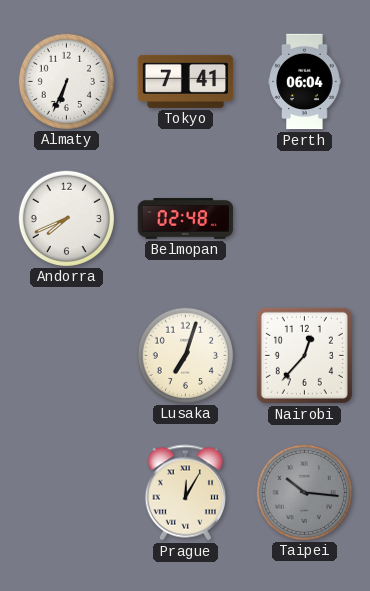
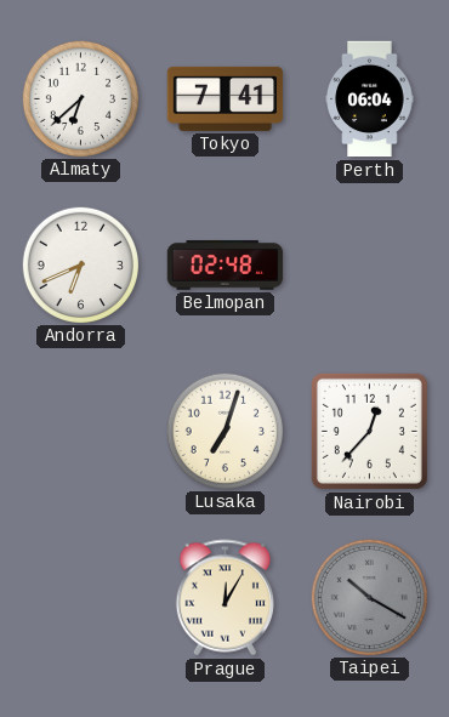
Almaty: 6:34 -> 6:38
Andorra: 7:41 -> 6:41
Taipei: 10:16 -> 10:20
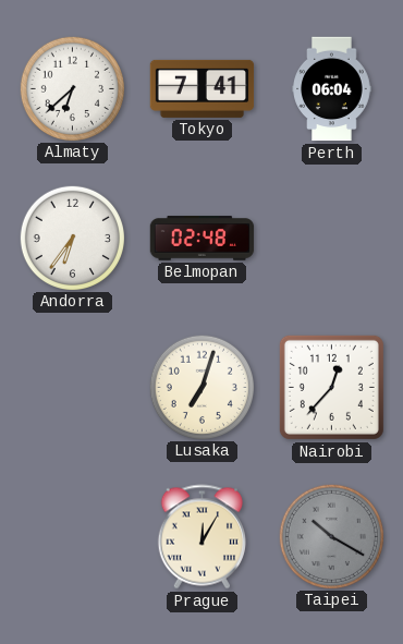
Andorra: 6:41 -> 6:36
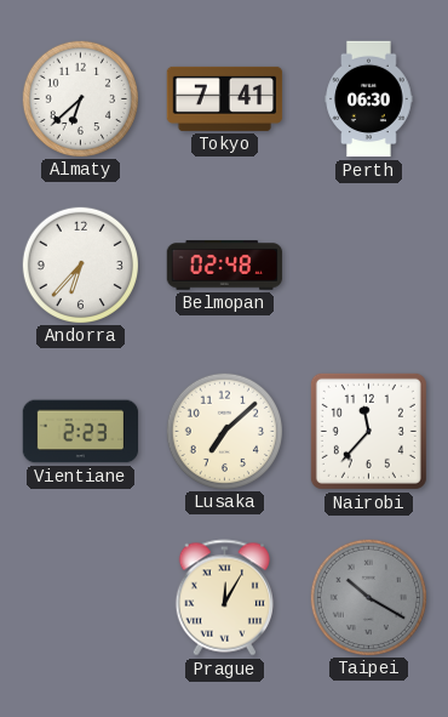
Perth: 06:04 -> 06:30
Andorra: 6:36 -> 6:37
Vientiane: none -> 2:23
Lusaka: 7:03 -> 7:08
Nairobi: 12:37 -> 11:37
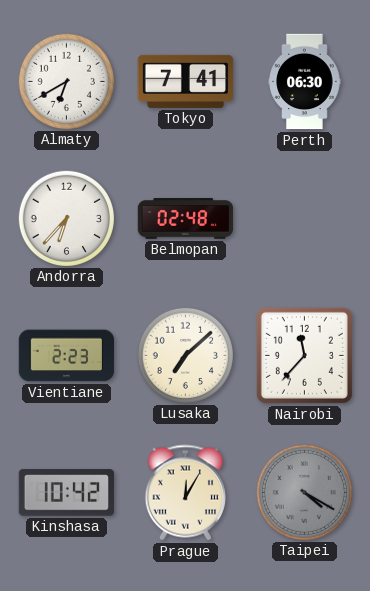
Almaty: 6:38 -> 6:40
Kinshasa: none -> 10:42
Taipei: 10:20 -> 4:20
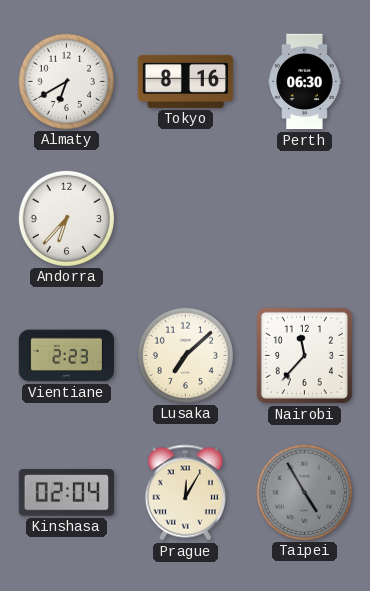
Tokyo: 7:41 -> 8:16
Belmopan: 02:48 -> none
Kinshasa: 10:42 -> 02:04
Taipei: 4:20 -> 4:55
